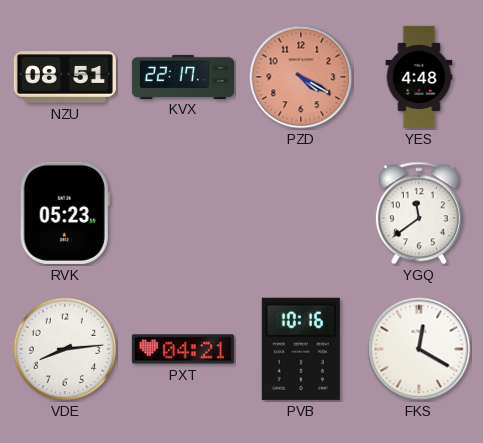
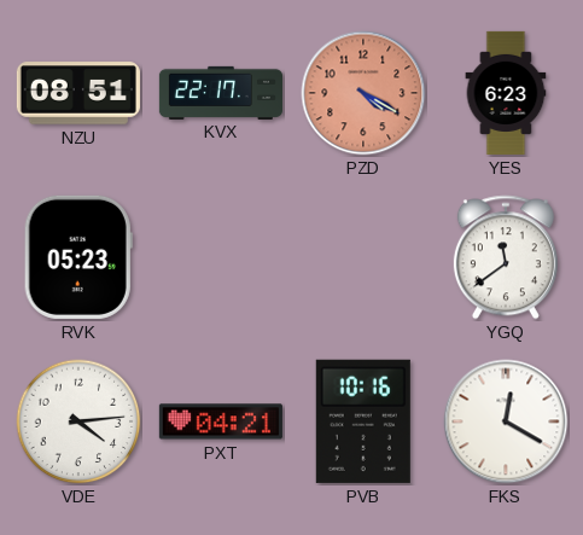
YES: 4:48 -> 6:23
VDE: 8:14 -> 4:14
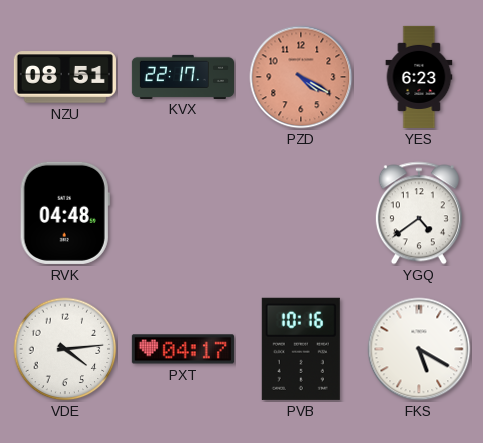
RVK: 05:23 -> 04:48
YGQ: 11:39 -> 4:39
PXT: 04:21 -> 04:17
FKS: 12:20 -> 5:20
